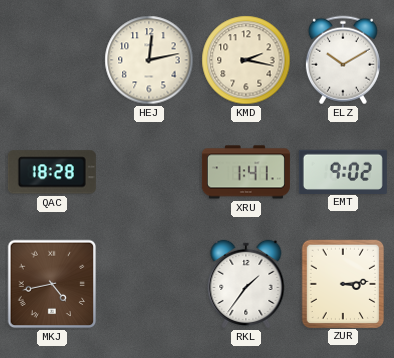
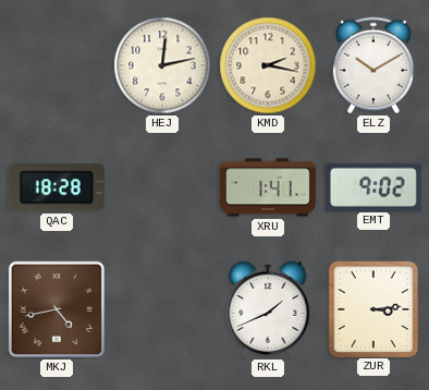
RKL: 1:36 -> 1:41
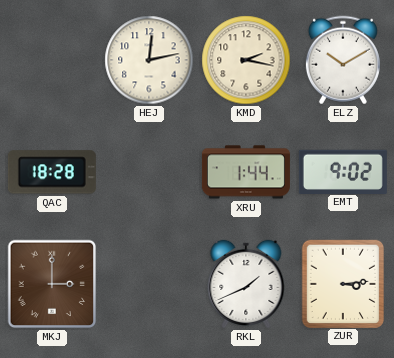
XRU: 1:41 -> 1:44
MKJ: 4:43 -> 3:00
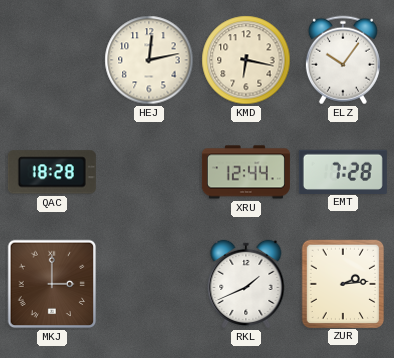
KMD: 2:17 -> 6:17
ELZ: 10:10 -> 10:06
XRU: 1:44 -> 12:44
EMT: 9:02 -> 7:28
ZUR: 3:14 -> 2:14
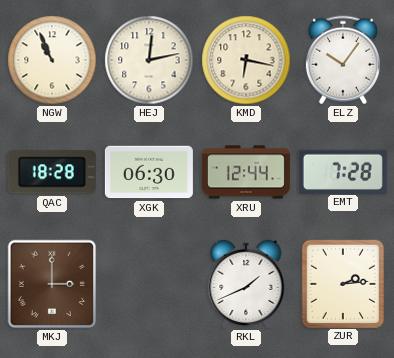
NGW: none -> 10:56
XGK: none -> 06:30
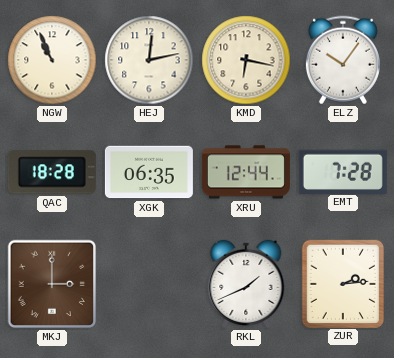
XGK: 06:30 -> 06:35
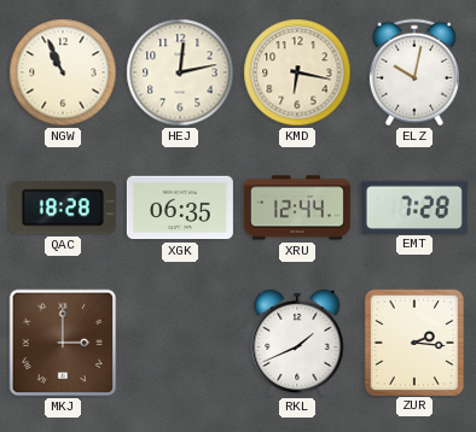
ELZ: 10:06 -> 10:02
ZUR: 2:14 -> 2:16
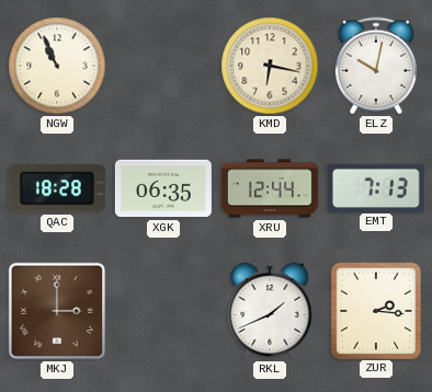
HEJ: 12:13 -> none
EMT: 7:28 -> 7:13
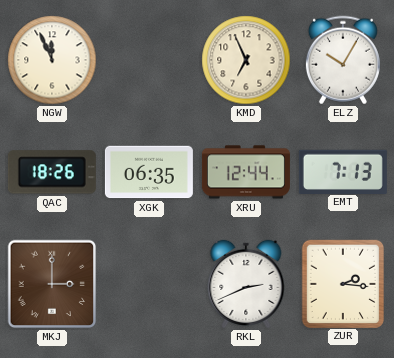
NGW: 10:56 -> 11:56
KMD: 6:17 -> 6:56
ELZ: 10:02 -> 10:05
QAC: 18:28 -> 18:26
RKL: 1:41 -> 2:41
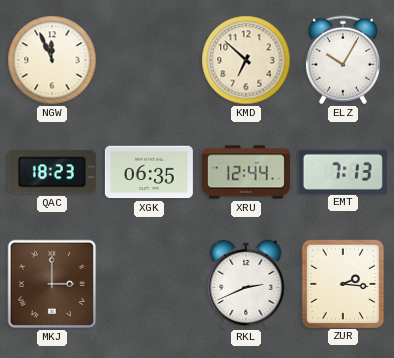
KMD: 6:56 -> 6:52
QAC: 18:26 -> 18:23
